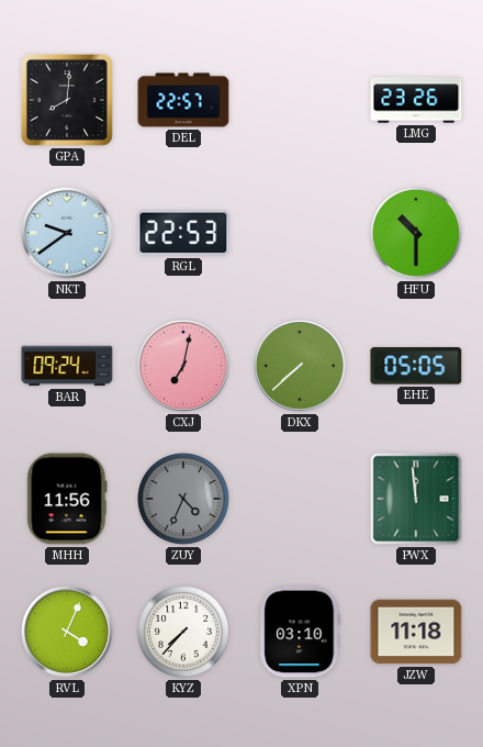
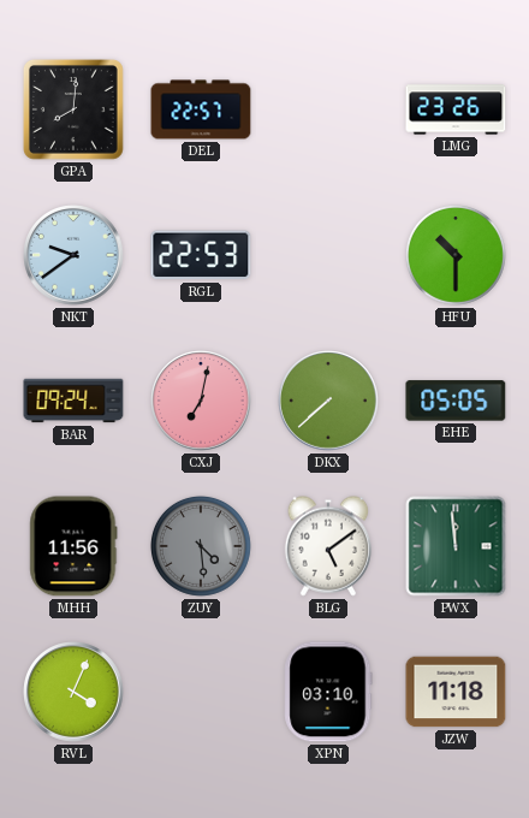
ZUY: 4:34 -> 4:29
BLG: none -> 5:09
KYZ: 7:37 -> none
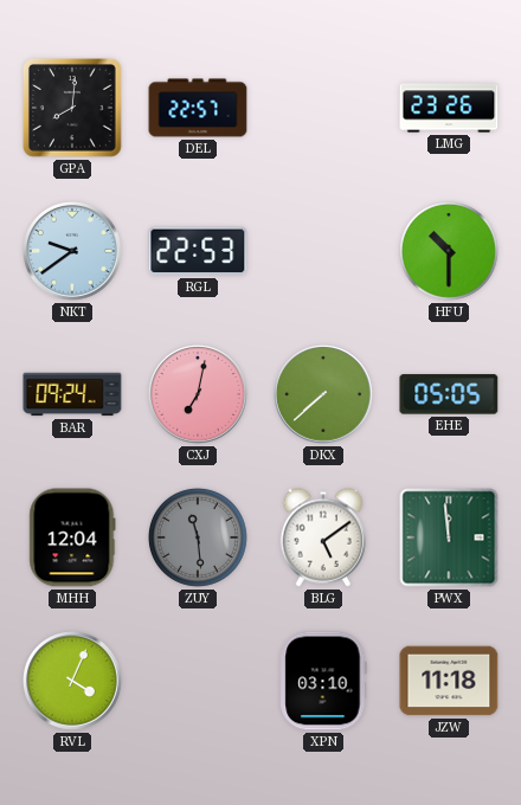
MHH: 11:56 -> 12:04
ZUY: 4:29 -> 11:29
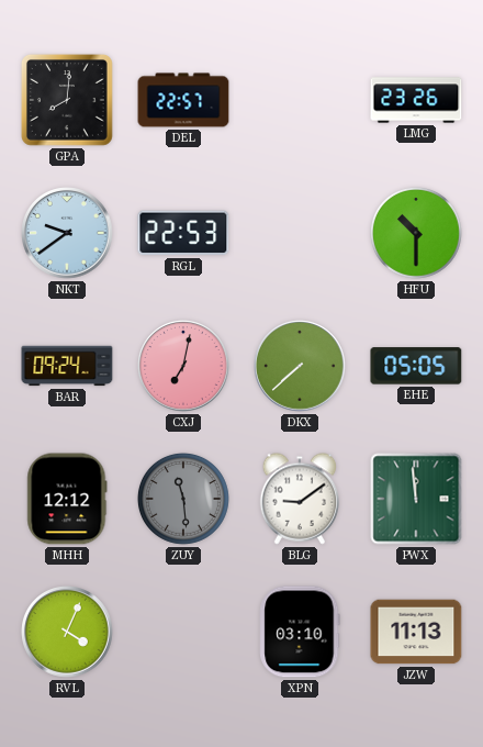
MHH: 12:04 -> 12:12
BLG: 5:09 -> 9:09
JZW: 11:18 -> 11:13
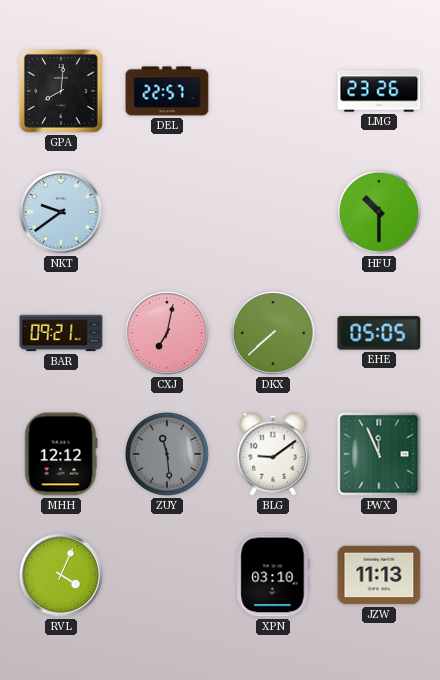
RGL: 22:53 -> none
BAR: 09:24 -> 09:21
PWX: 11:59 -> 11:56
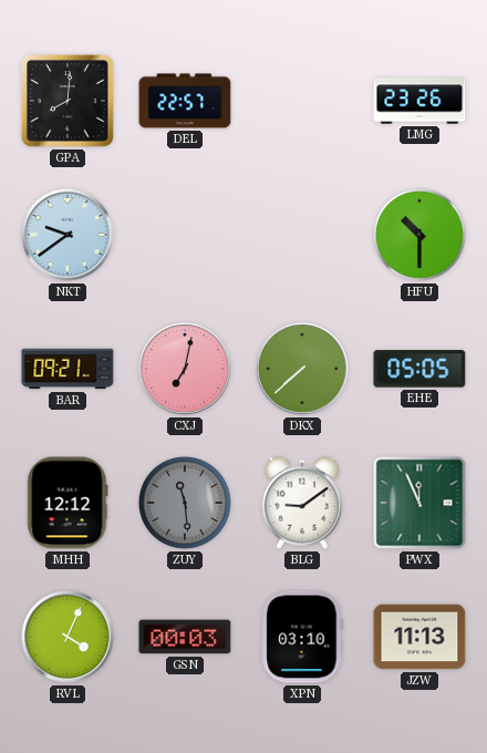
GSN: none -> 00:03
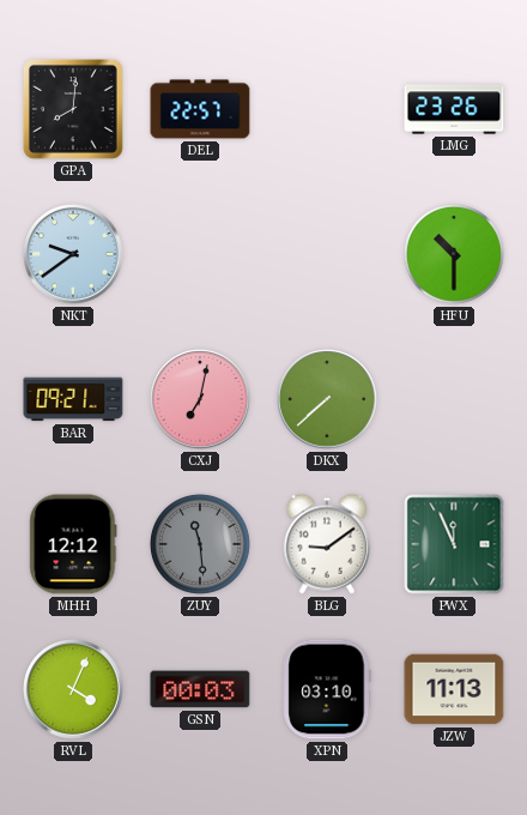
EHE: 05:05 -> none
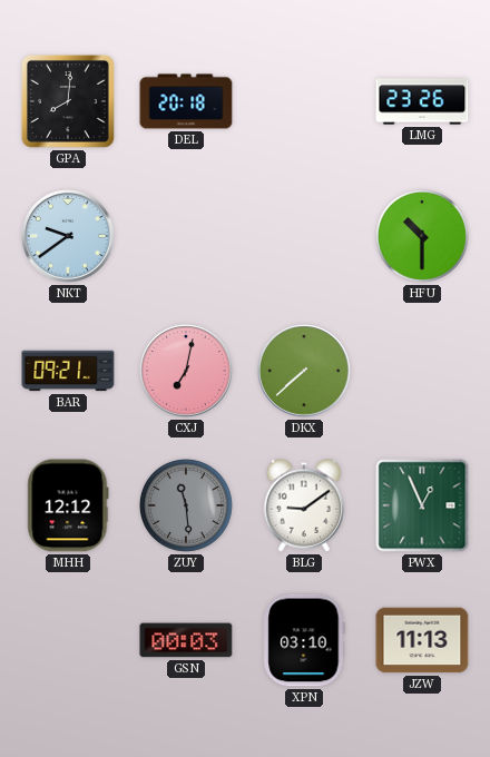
DEL: 22:57 -> 20:18
PWX: 11:56 -> 12:56
RVL: 4:04 -> none
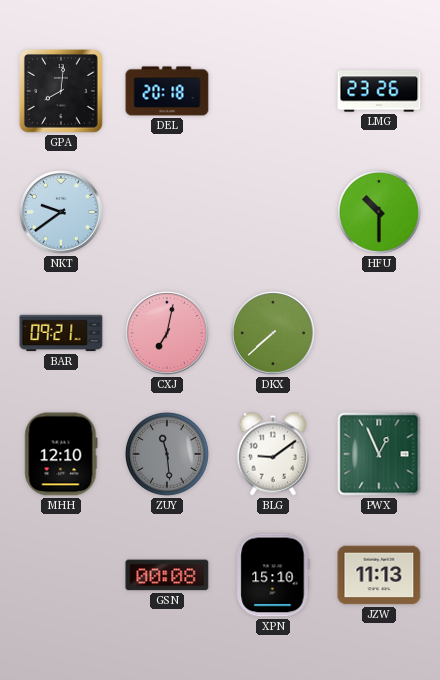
MHH: 12:12 -> 12:10
GSN: 00:03 -> 00:08
XPN: 03:10 -> 15:10
